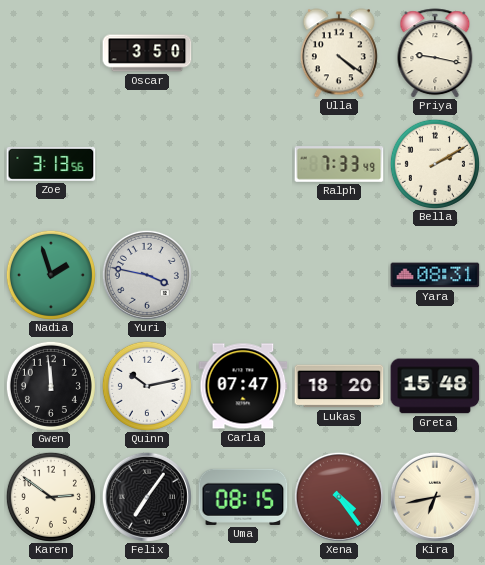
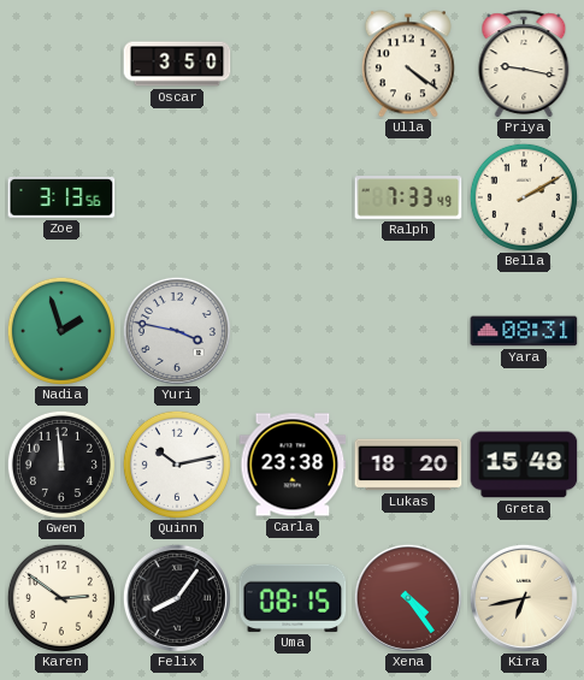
Carla: 07:47 -> 23:38
Felix: 7:06 -> 8:06
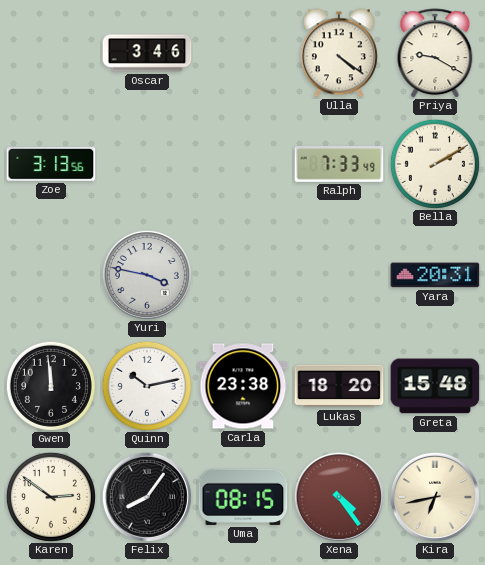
Oscar: 3:50 -> 3:46
Priya: 9:17 -> 9:20
Nadia: 1:57 -> none
Yara: 08:31 -> 20:31
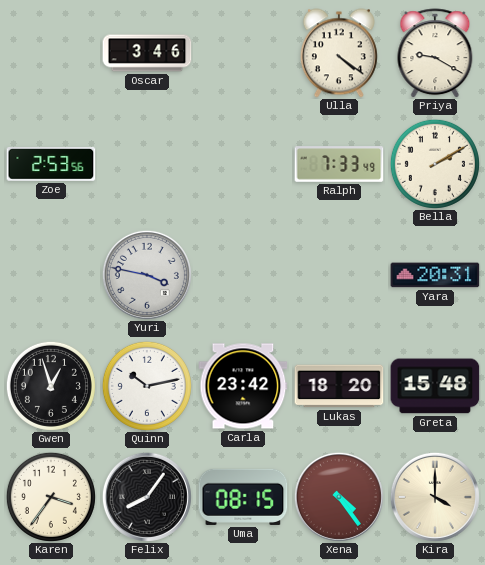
Zoe: 3:13 -> 2:53
Gwen: 11:59 -> 12:57
Carla: 23:38 -> 23:42
Karen: 2:51 -> 3:36
Kira: 6:43 -> 4:00
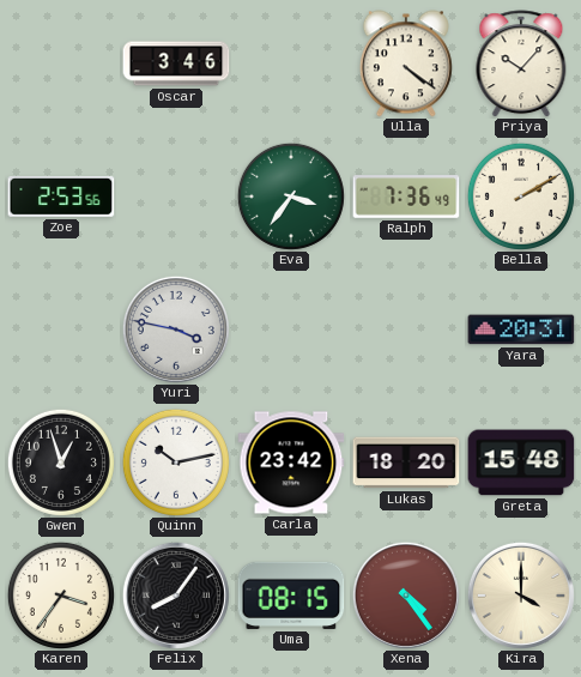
Priya: 9:20 -> 10:07
Eva: none -> 3:36
Ralph: 7:33 -> 7:36
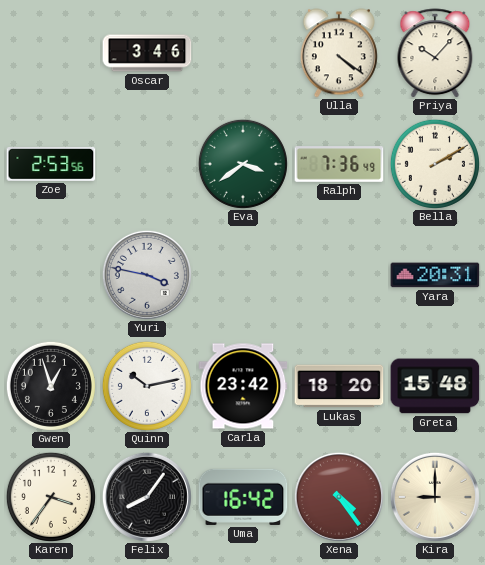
Eva: 3:36 -> 3:39
Uma: 08:15 -> 16:42
Kira: 4:00 -> 9:00
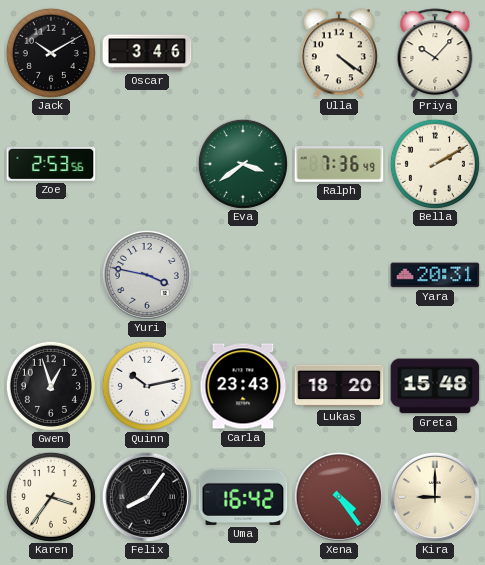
Jack: none -> 10:10
Carla: 23:42 -> 23:43
